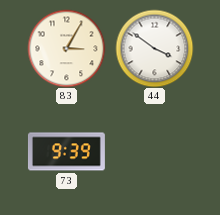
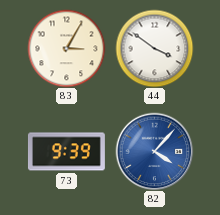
82: none -> 4:07
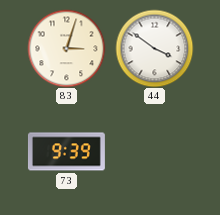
83: 3:05 -> 3:03
82: 4:07 -> none
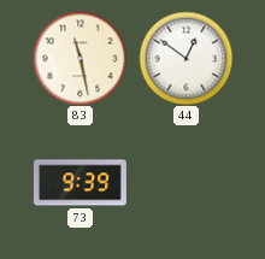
83: 3:03 -> 11:28
44: 3:51 -> 12:51
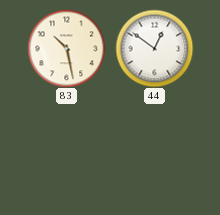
83: 11:28 -> 10:28
73: 9:39 -> none
